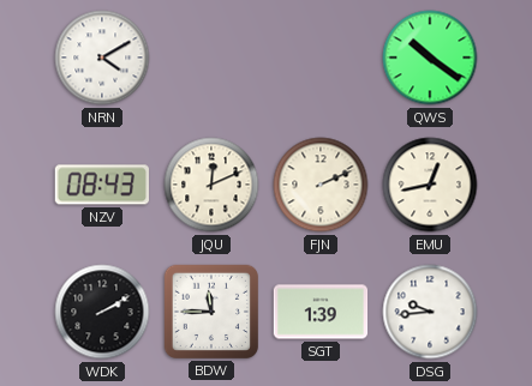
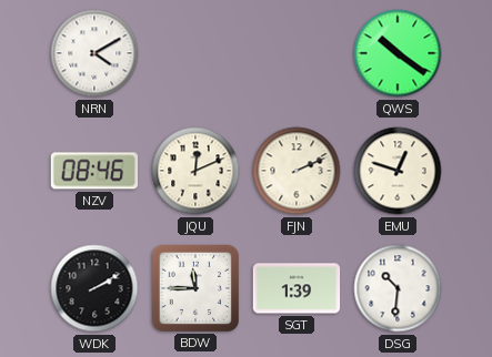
NZV: 08:43 -> 08:46
EMU: 12:43 -> 12:48
DSG: 9:44 -> 10:31
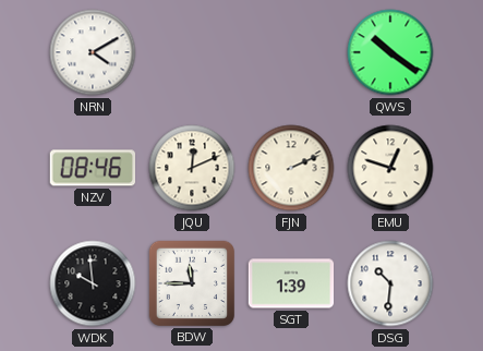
WDK: 2:10 -> 9:59
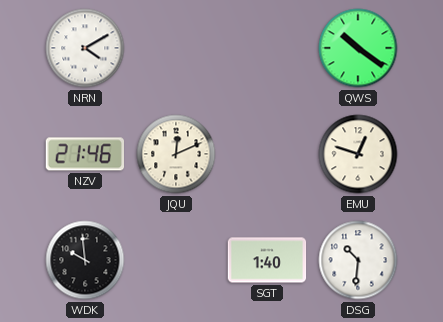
NZV: 08:46 -> 21:46
FJN: 2:11 -> none
BDW: 11:45 -> none
SGT: 1:39 -> 1:40
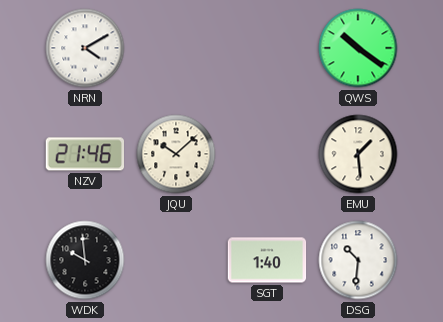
JQU: 12:11 -> 10:08
EMU: 12:48 -> 1:29
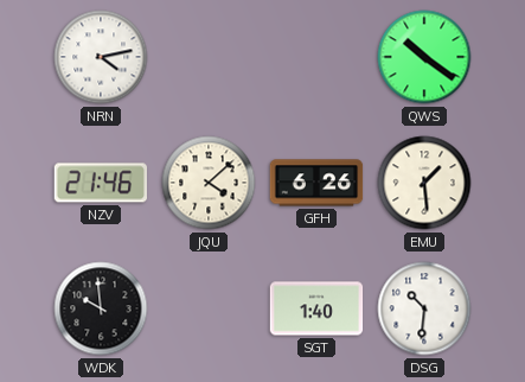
NRN: 4:10 -> 4:13
JQU: 10:08 -> 4:08
GFH: none -> 6:26
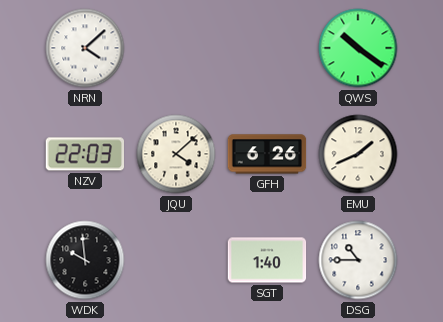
NRN: 4:13 -> 4:08
NZV: 21:46 -> 22:03
EMU: 1:29 -> 1:41
DSG: 10:31 -> 10:45
